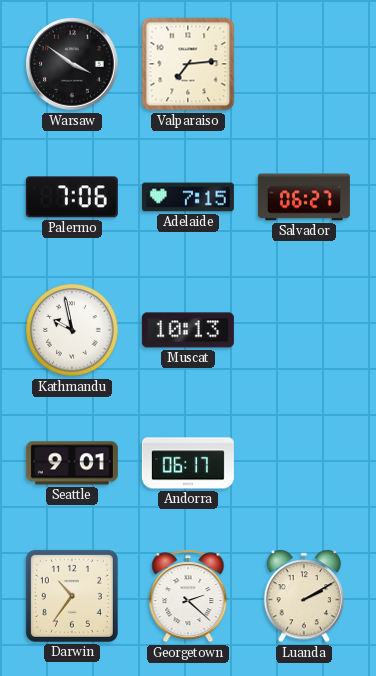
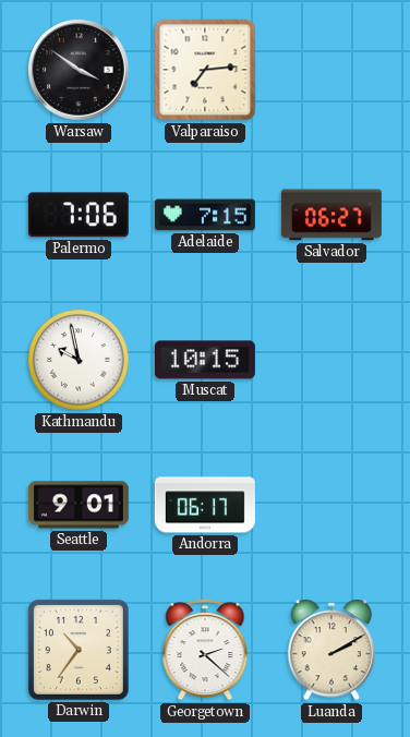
Muscat: 10:13 -> 10:15
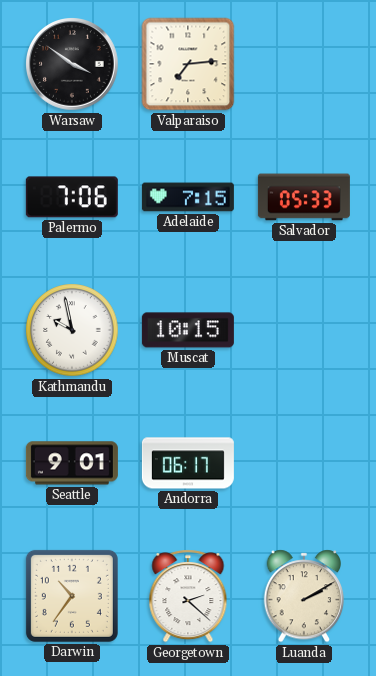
Salvador: 06:27 -> 05:33
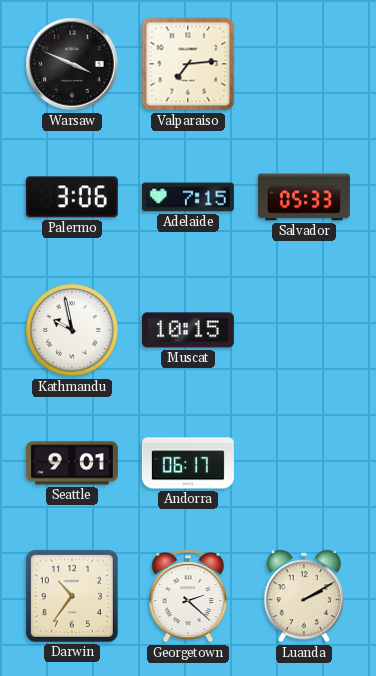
Warsaw: 3:51 -> 3:49
Palermo: 7:06 -> 3:06
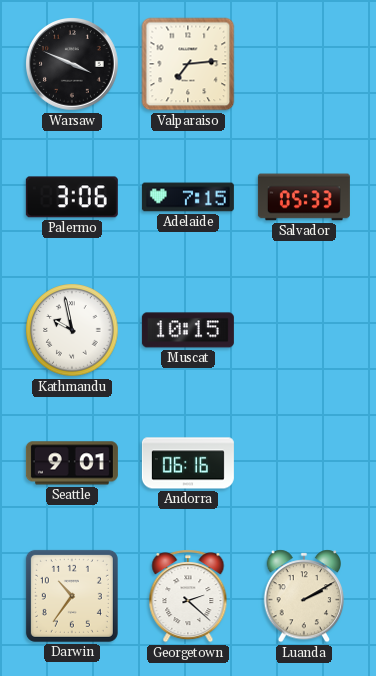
Andorra: 06:17 -> 06:16
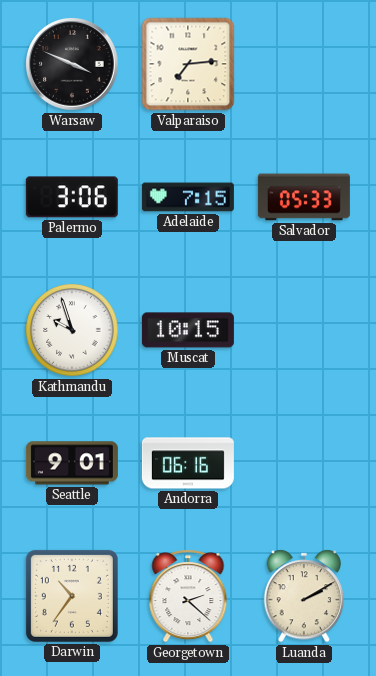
Kathmandu: 9:58 -> 9:57
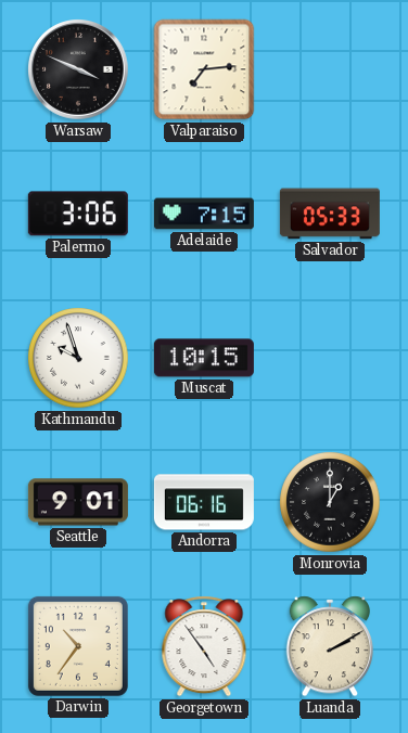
Monrovia: none -> 1:00
Georgetown: 2:22 -> 4:54
